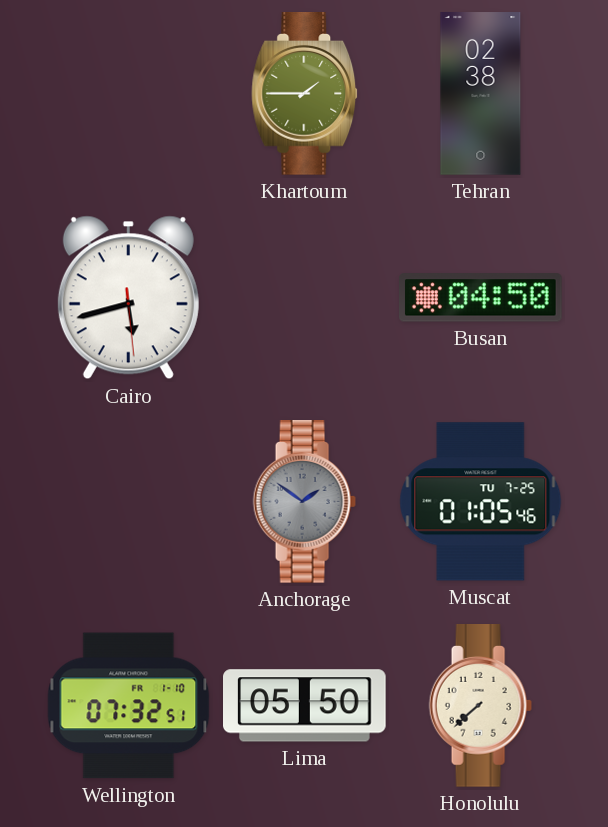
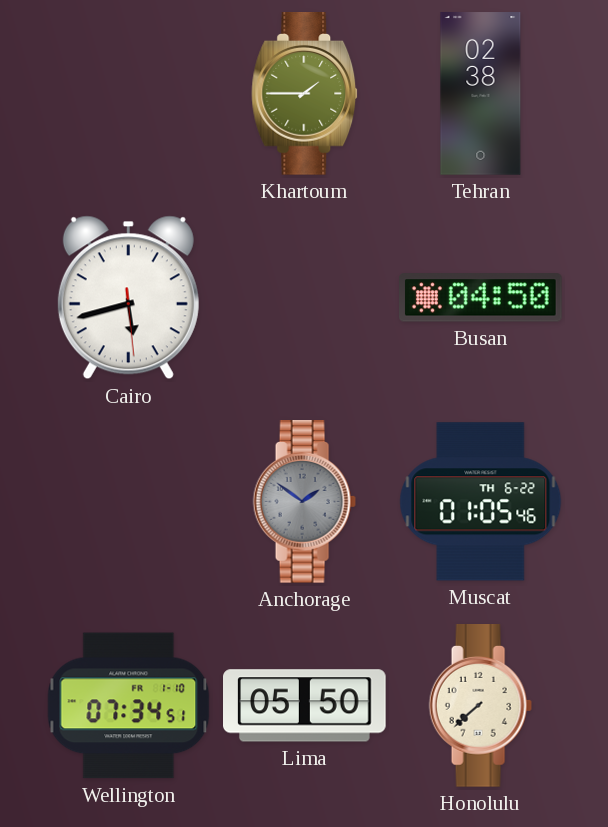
Muscat date: TU 7-25 -> TH 6-22
Wellington: 07:32 -> 07:34
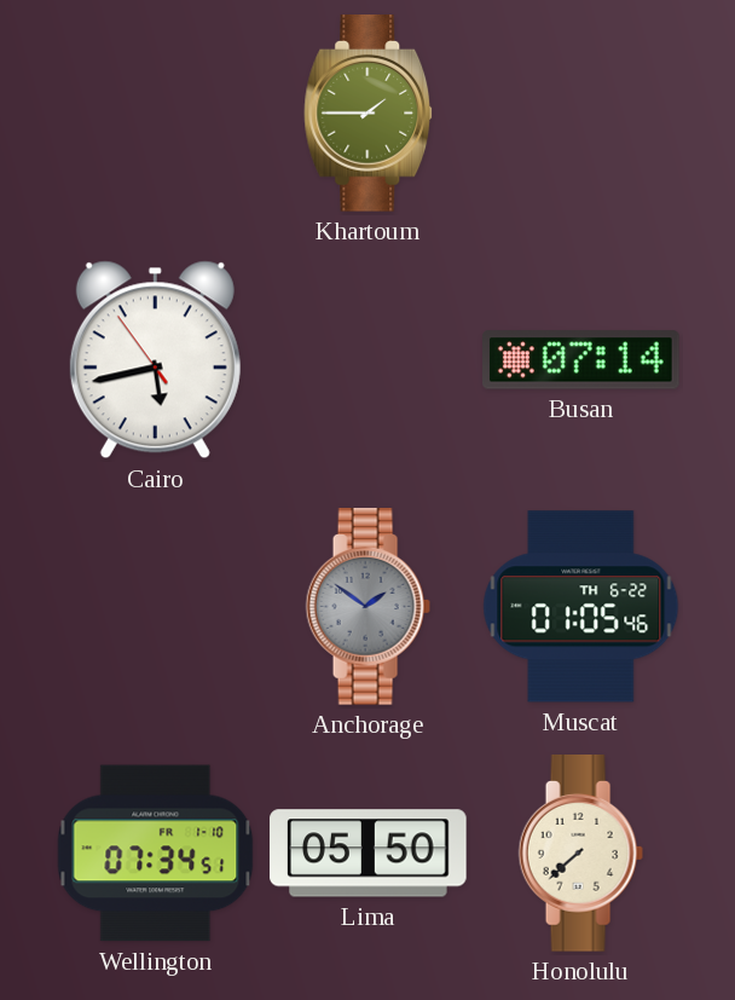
Tehran: 02:38 -> none
Cairo: 5:42:29 -> 5:42:54
Busan: 04:50 -> 07:14
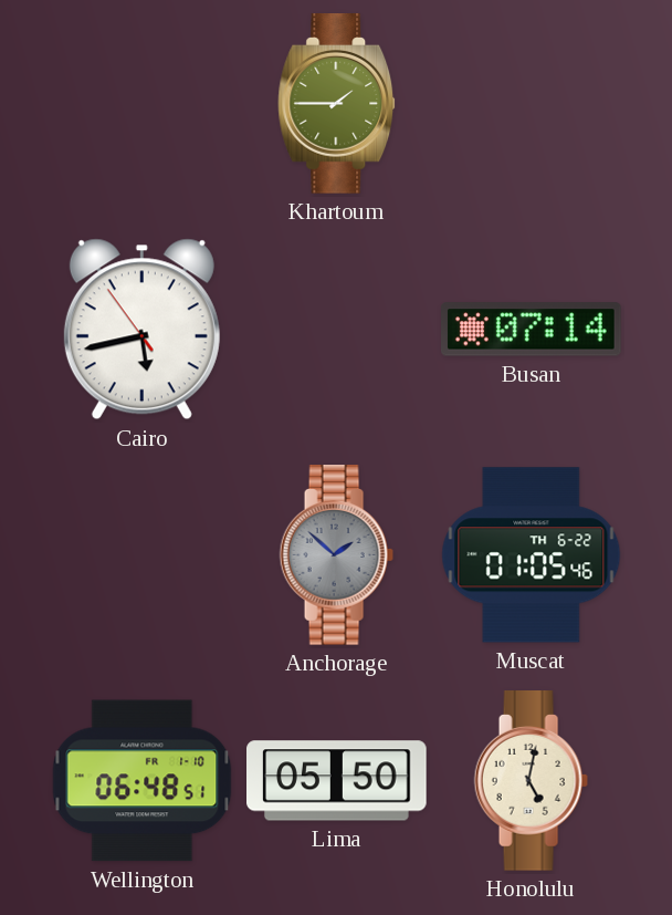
Anchorage: 1:51 -> 1:52
Wellington: 07:34 -> 06:48
Honolulu: 7:38 -> 5:02
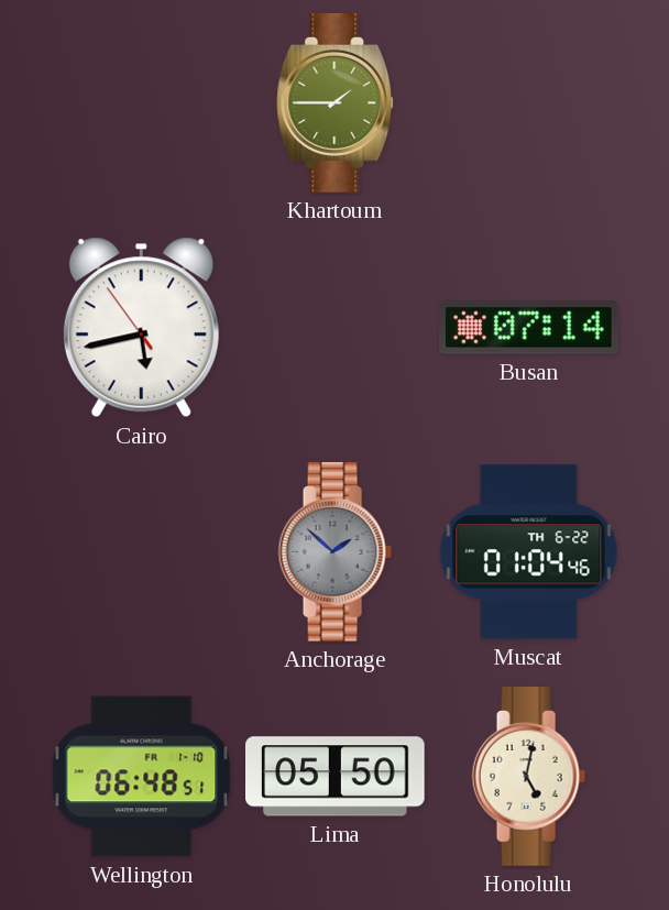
Muscat: 01:05 -> 01:04
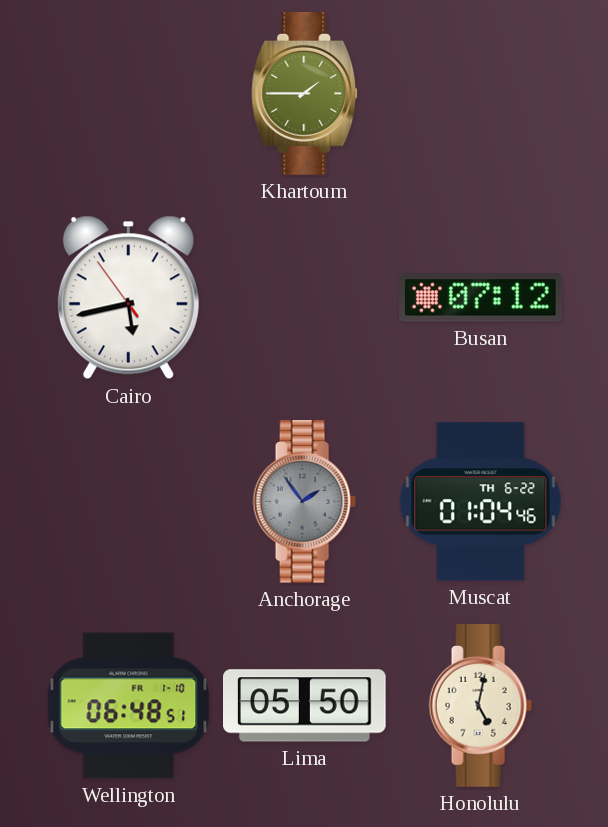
Busan: 07:14 -> 07:12
Anchorage: 1:52 -> 1:54
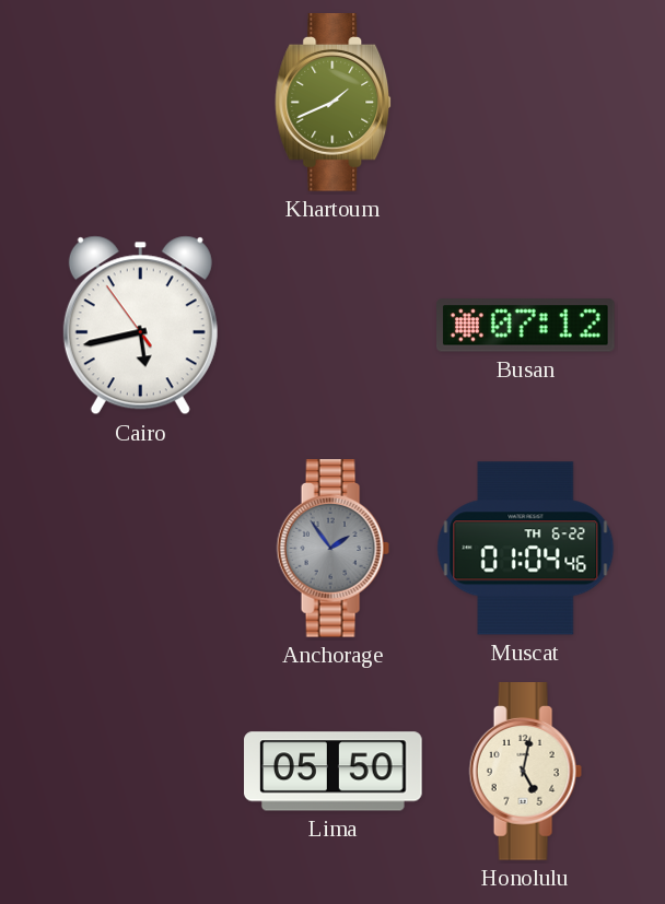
Khartoum: 1:45 -> 1:41
Wellington: 06:48 -> none
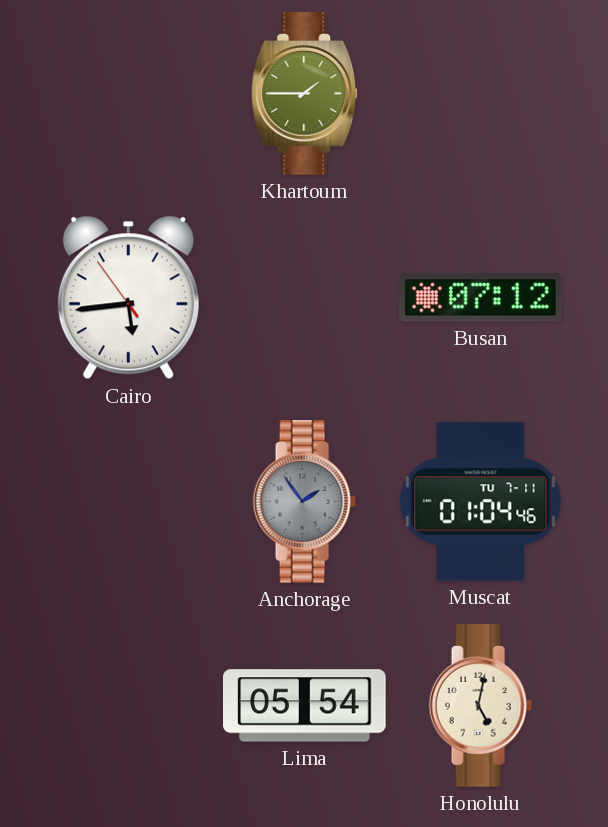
Khartoum: 1:41 -> 1:45
Cairo: 5:42 -> 5:43
Muscat date: TH 6-22 -> TU 7-11
Lima: 05:50 -> 05:54
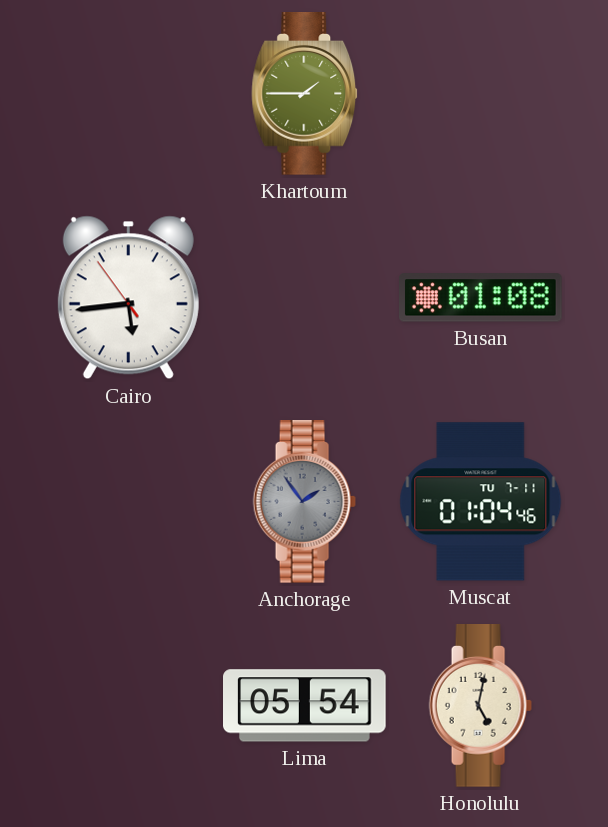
Busan: 07:12 -> 01:08
